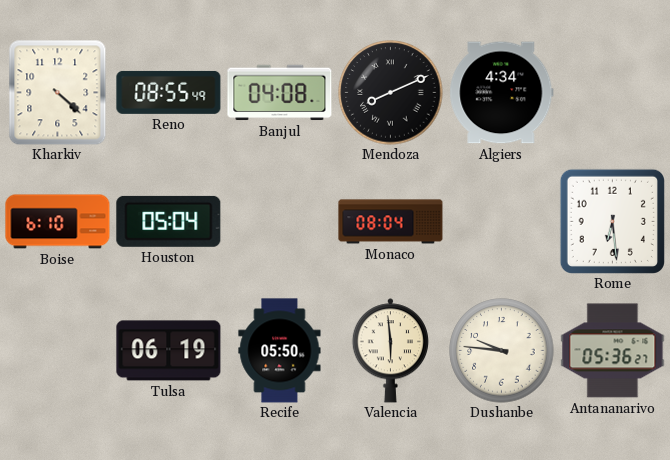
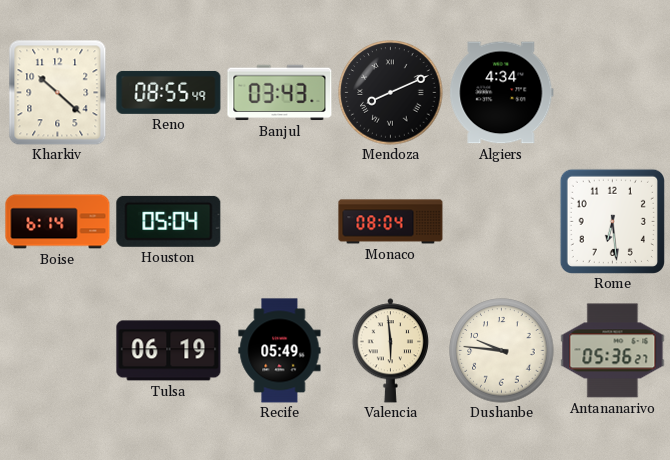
Kharkiv: 4:22 -> 10:22
Banjul: 04:08 -> 03:43
Boise: 6:10 -> 6:14
Recife: 05:50 -> 05:49
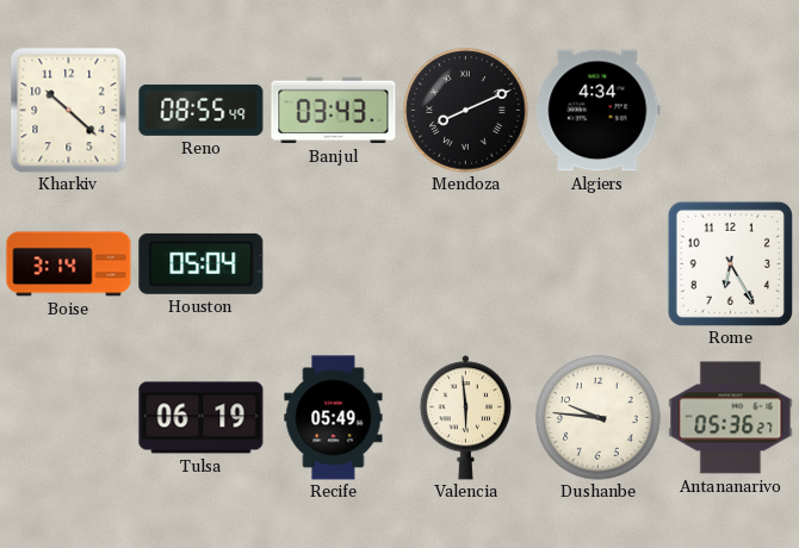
Boise: 6:14 -> 3:14
Monaco: 08:04 -> none
Rome: 6:29 -> 6:25
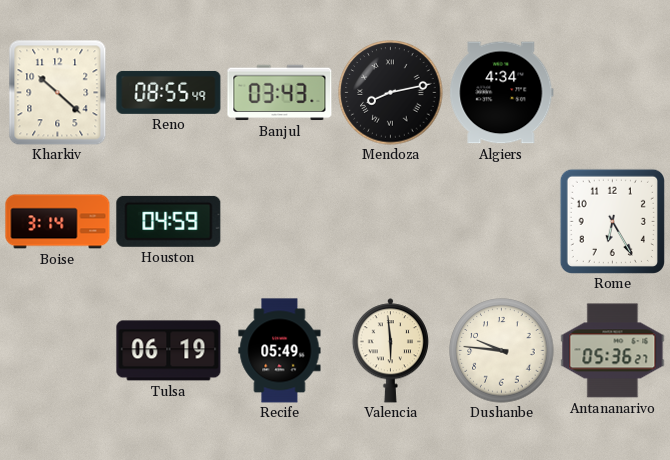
Mendoza: 8:11 -> 8:13
Houston: 05:04 -> 04:59
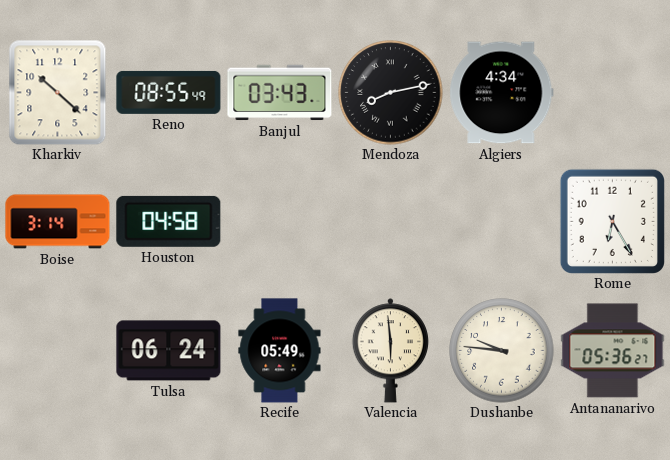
Houston: 04:59 -> 04:58
Tulsa: 06:19 -> 06:24
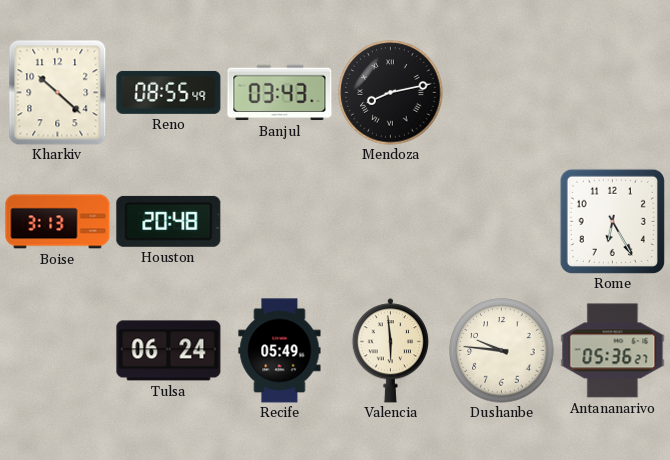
Algiers: 4:34 -> none
Boise: 3:14 -> 3:13
Houston: 04:58 -> 20:48
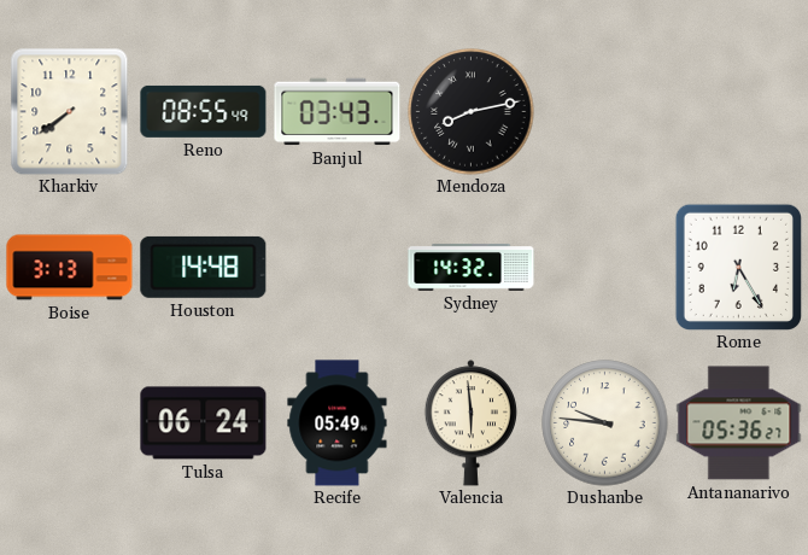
Kharkiv: 10:22 -> 7:39
Houston: 20:48 -> 14:48
Sydney: none -> 14:32
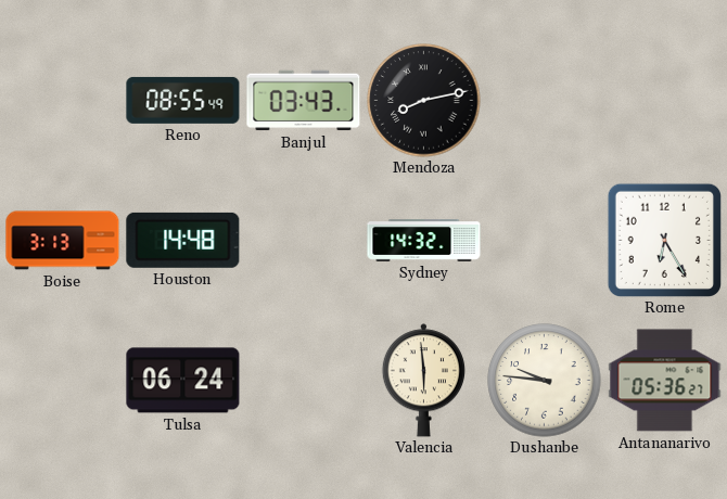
Kharkiv: 7:39 -> none
Recife: 05:49 -> none
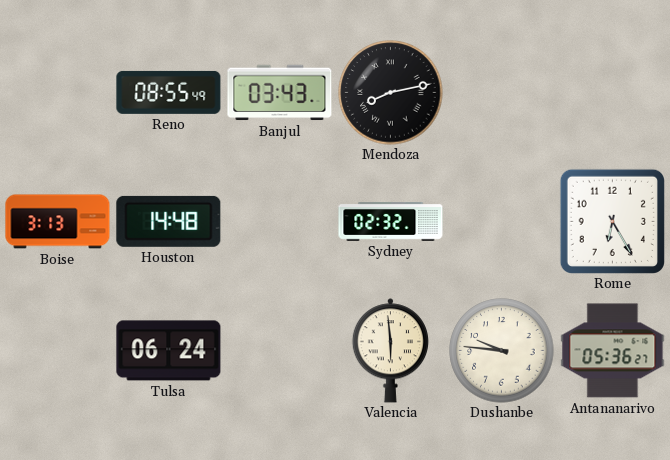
Sydney: 14:32 -> 02:32
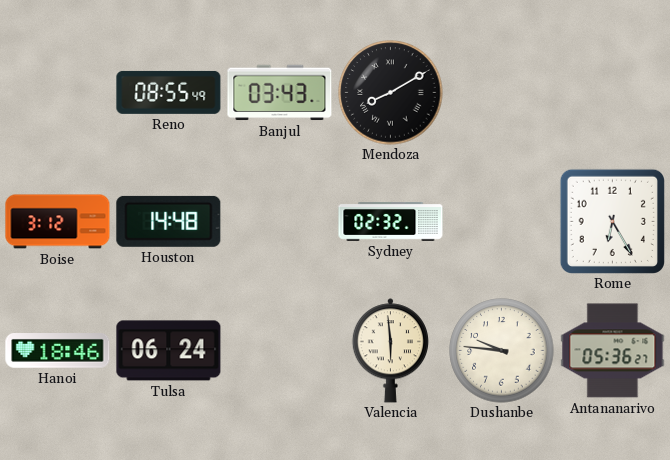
Mendoza: 8:13 -> 8:10
Boise: 3:13 -> 3:12
Hanoi: none -> 18:46
